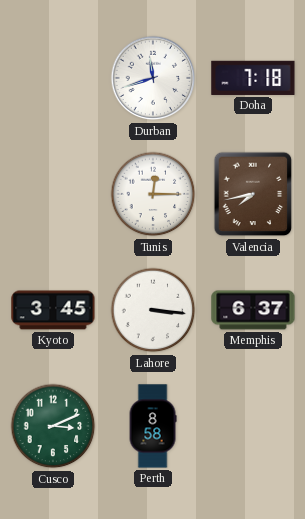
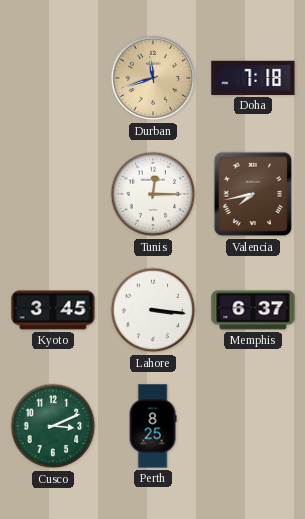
Durban dial: white -> champagne
Perth: 8:58 -> 8:25
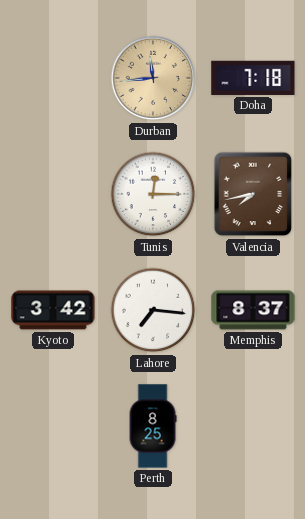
Durban: 11:42 -> 11:44
Kyoto: 3:45 -> 3:42
Lahore: 3:16 -> 7:16
Memphis: 6:37 -> 8:37
Cusco: 3:11 -> none
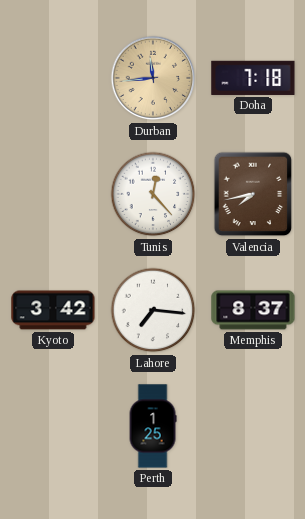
Tunis: 12:15 -> 12:23
Perth: 8:25 -> 1:25
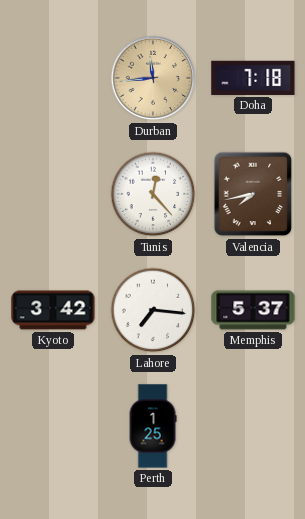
Memphis: 8:37 -> 5:37
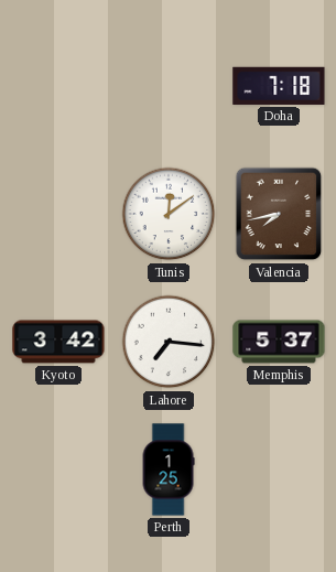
Durban: 11:44 -> none
Tunis: 12:23 -> 12:09
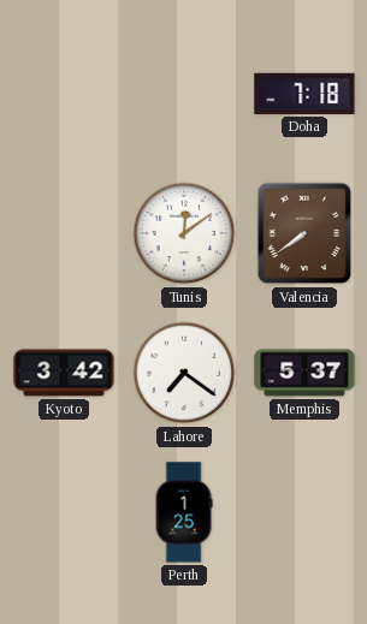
Valencia: 7:43 -> 7:39
Lahore: 7:16 -> 7:21
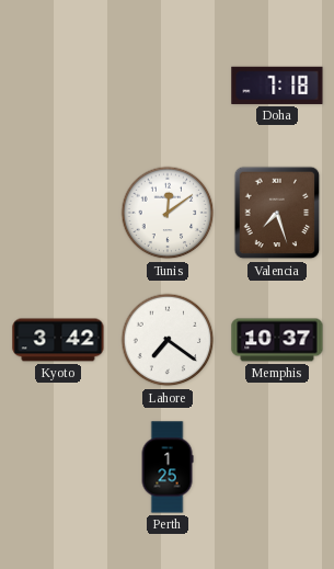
Valencia: 7:39 -> 7:27
Memphis: 5:37 -> 10:37
